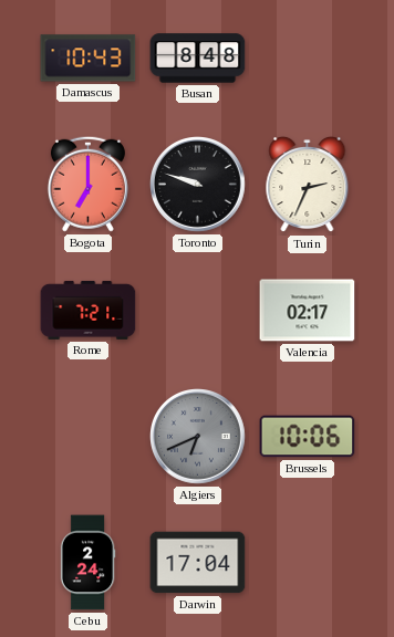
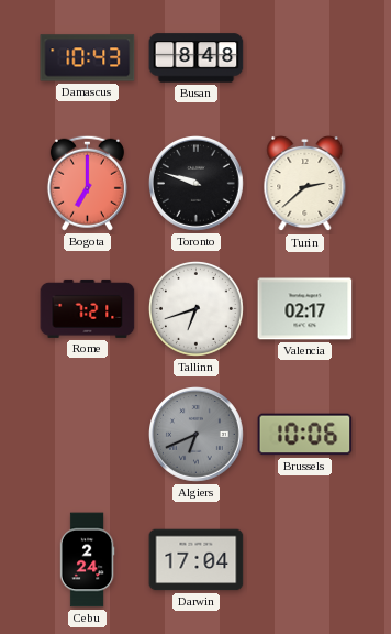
Turin: 2:34 -> 2:38
Tallinn: none -> 6:42
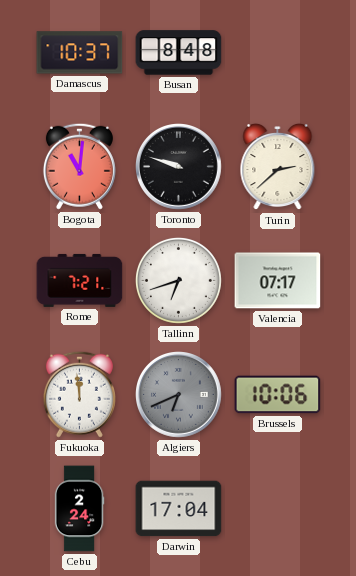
Damascus: 10:43 -> 10:37
Bogota: 7:00 -> 11:01
Valencia: 02:17 -> 07:17
Fukuoka: none -> 11:59
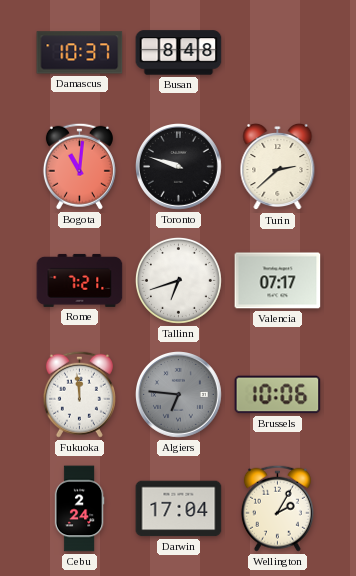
Algiers: 6:41 -> 6:46
Wellington: none -> 2:05
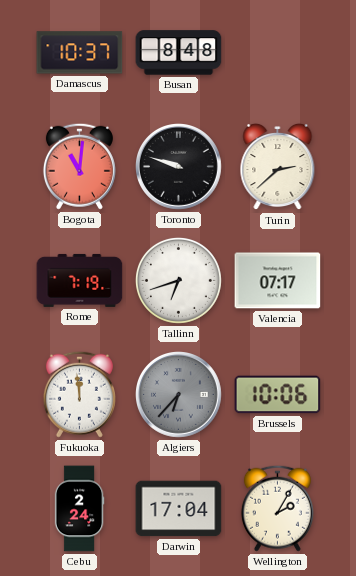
Rome: 7:21 -> 7:19
Algiers: 6:46 -> 6:37
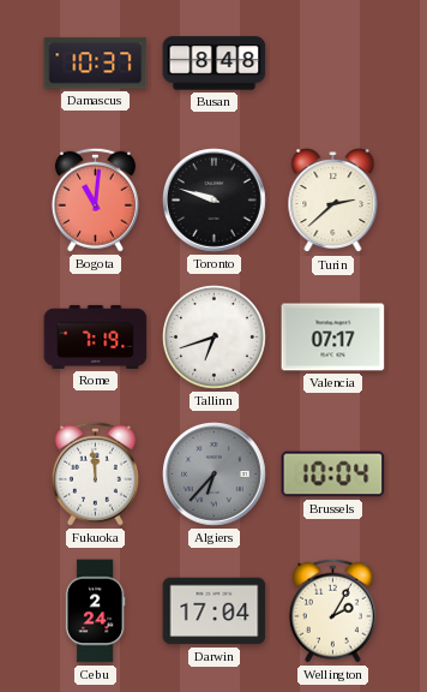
Brussels: 10:06 -> 10:04
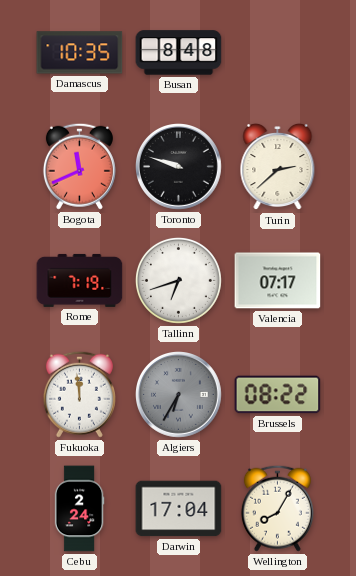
Damascus: 10:37 -> 10:35
Bogota: 11:01 -> 11:41
Algiers: 6:37 -> 6:35
Brussels: 10:04 -> 08:22
Wellington: 2:05 -> 8:05
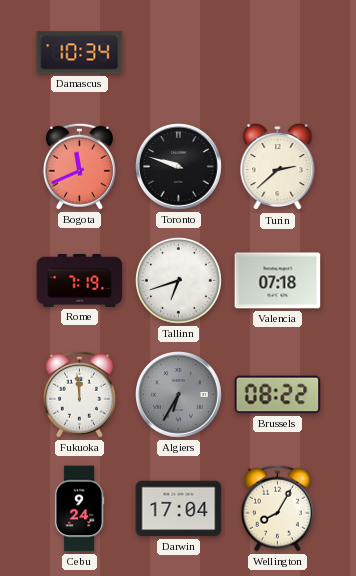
Damascus: 10:35 -> 10:34
Busan: 8:48 -> none
Valencia: 07:17 -> 07:18
Cebu: 2:24 -> 9:24
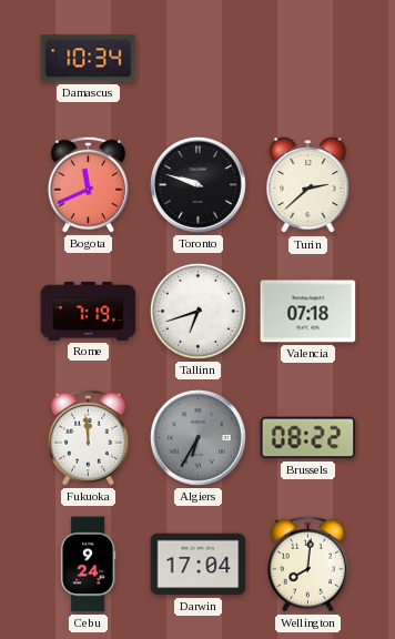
Wellington: 8:05 -> 8:01
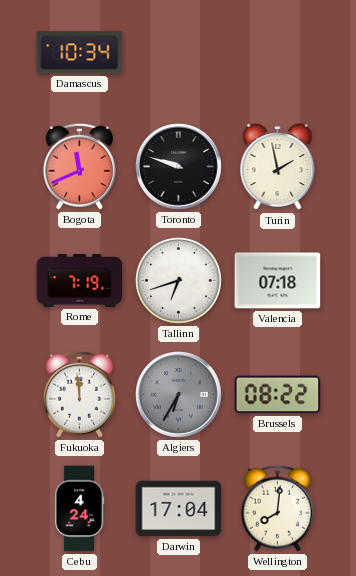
Turin: 2:38 -> 1:58
Cebu: 9:24 -> 4:24
